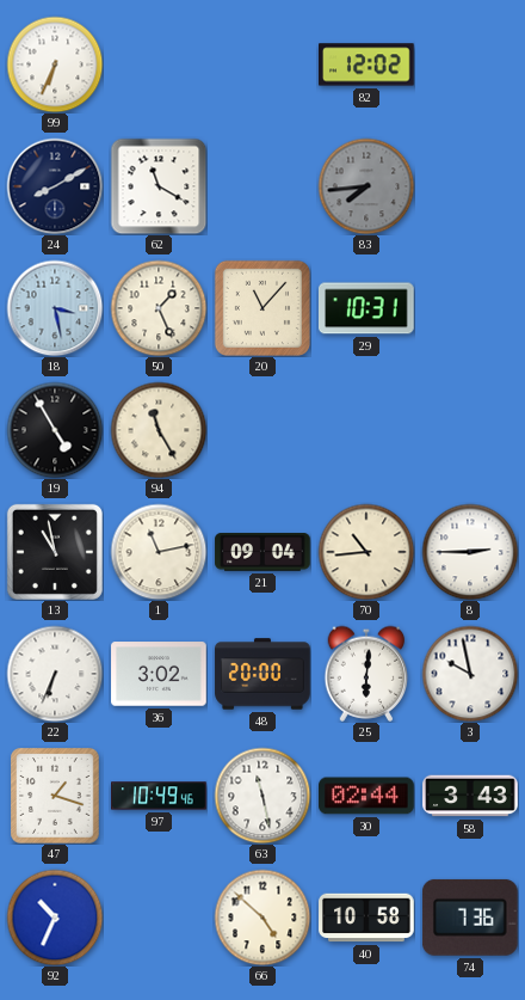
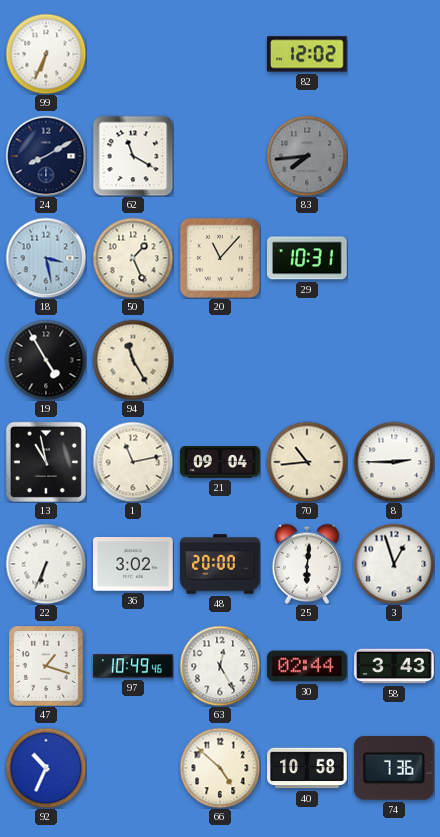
3: 9:58 -> 12:57
63: 11:28 -> 12:25
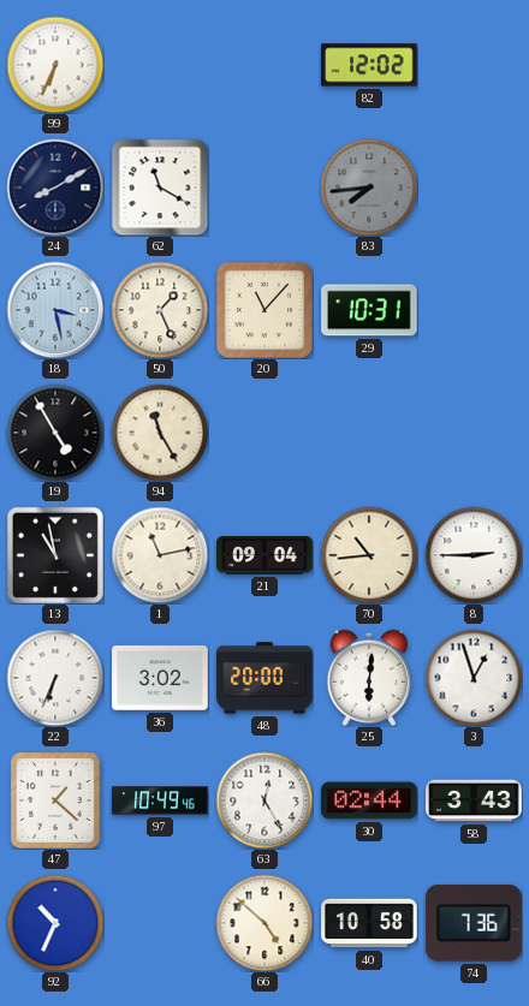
47: 1:18 -> 1:22
